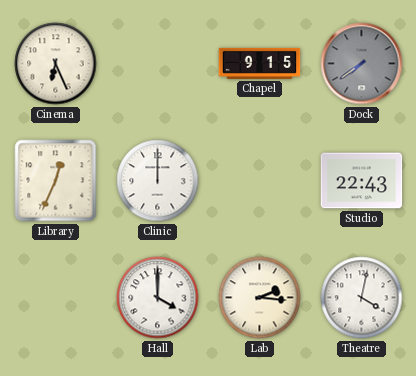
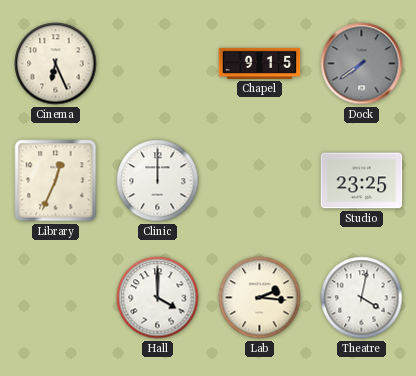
Studio: 22:43 -> 23:25
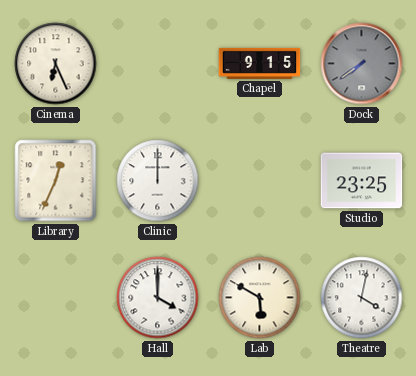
Lab: 2:16 -> 5:50
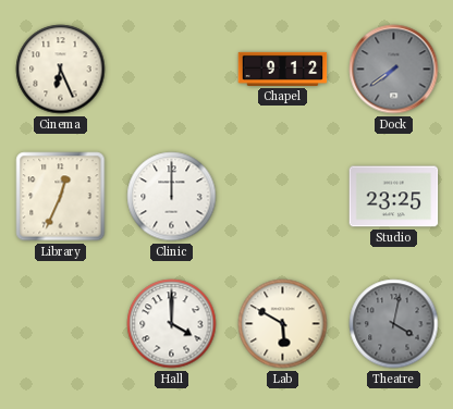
Chapel: 9:15 -> 9:12
Theatre dial: white -> grey
